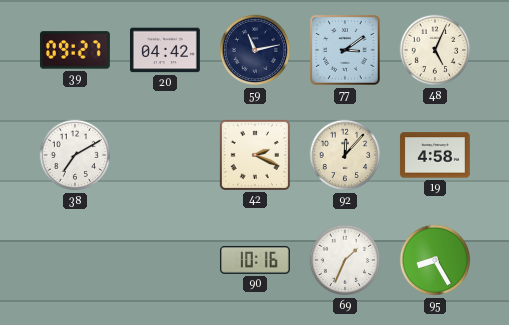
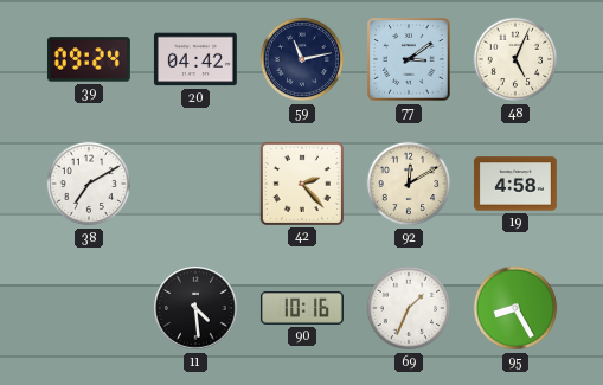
39: 09:27 -> 09:24
42: 2:19 -> 2:23
92: 12:07 -> 12:10
11: none -> 4:29
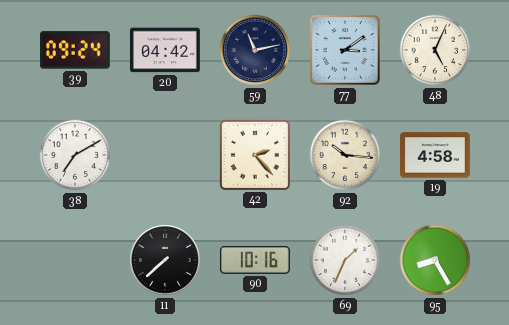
92: 12:10 -> 10:16
11: 4:29 -> 7:38
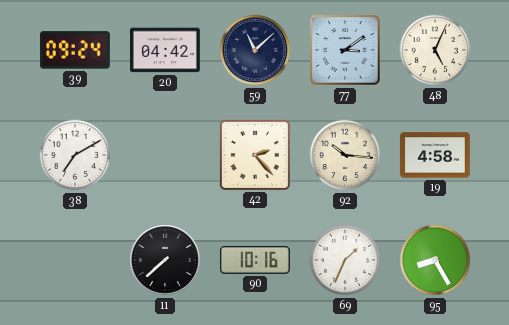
59: 11:13 -> 11:08
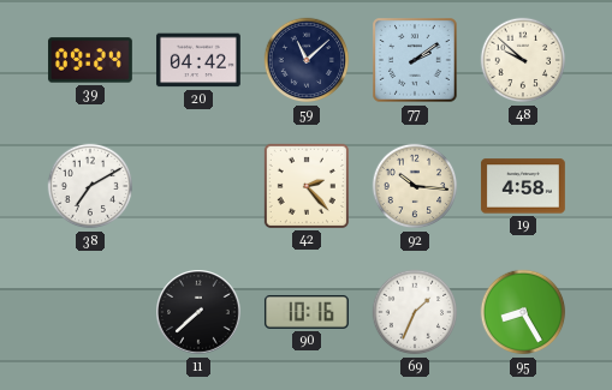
77: 3:09 -> 2:09
48: 5:04 -> 9:52
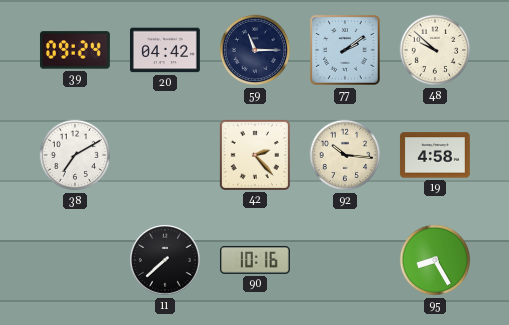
59: 11:08 -> 11:15
69: 1:34 -> none
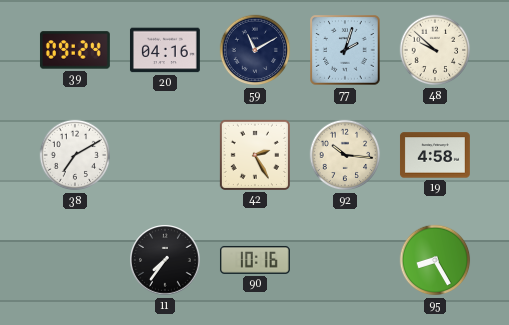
20: 04:42 -> 04:16
59: 11:15 -> 11:10
77: 2:09 -> 2:03
42: 2:23 -> 2:25
11: 7:38 -> 7:36
